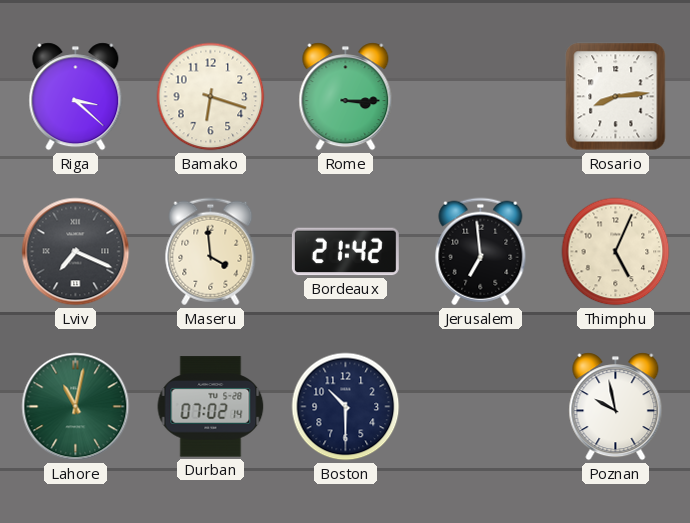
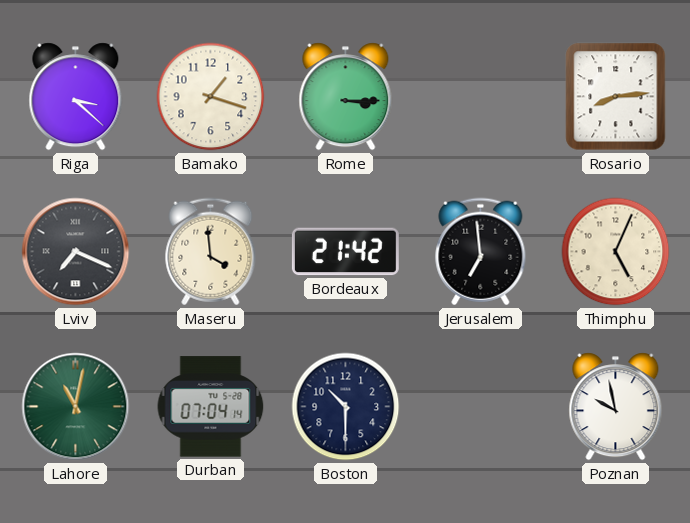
Bamako: 6:18 -> 1:18
Durban: 07:02 -> 07:04
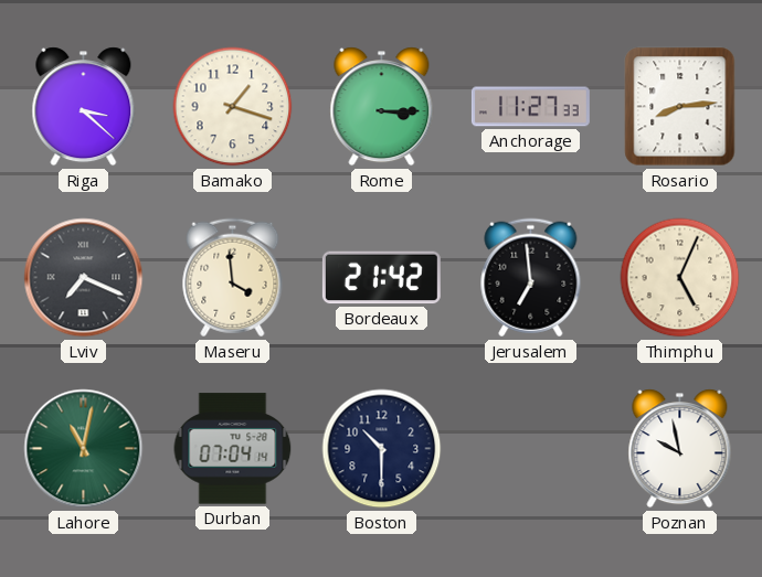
Anchorage: none -> 11:27
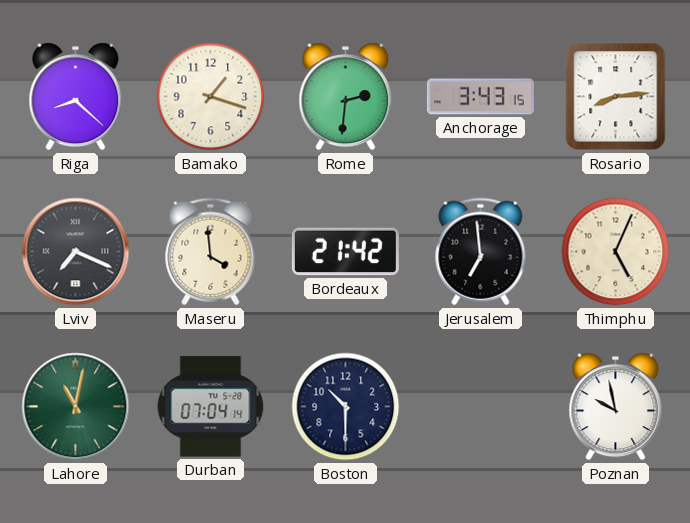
Riga: 3:22 -> 8:22
Rome: 3:15 -> 2:31
Anchorage: 11:27 -> 3:43
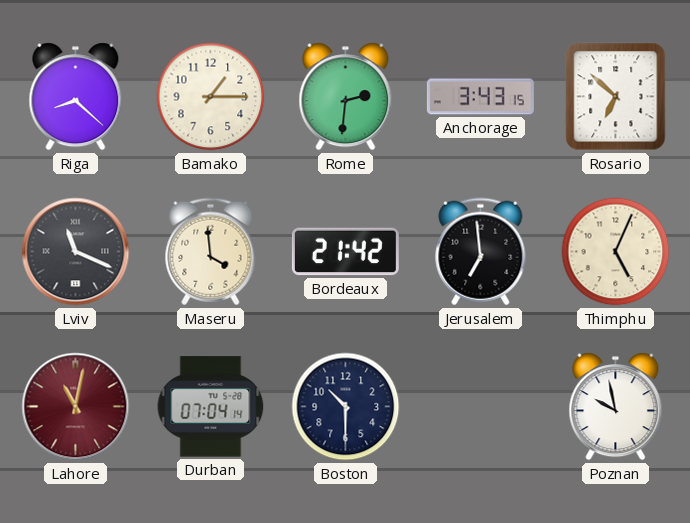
Bamako: 1:18 -> 1:15
Rosario: 8:14 -> 6:52
Lviv: 7:19 -> 11:19
Lahore dial: green -> burgundy
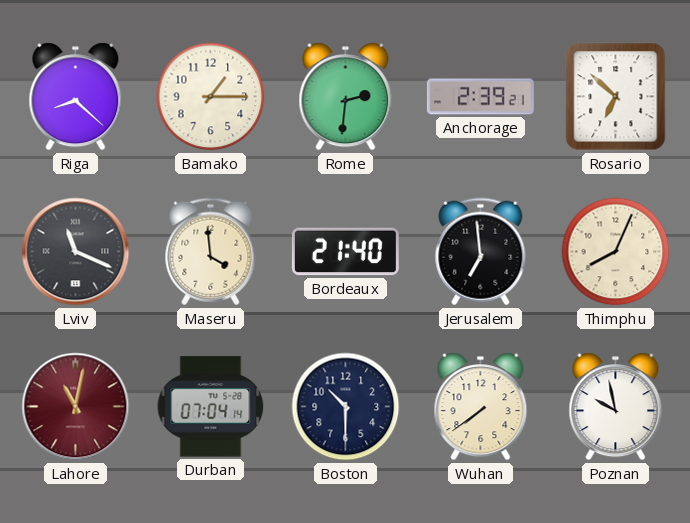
Anchorage: 3:43 -> 2:39
Bordeaux: 21:42 -> 21:40
Thimphu: 5:04 -> 8:04
Wuhan: none -> 7:39
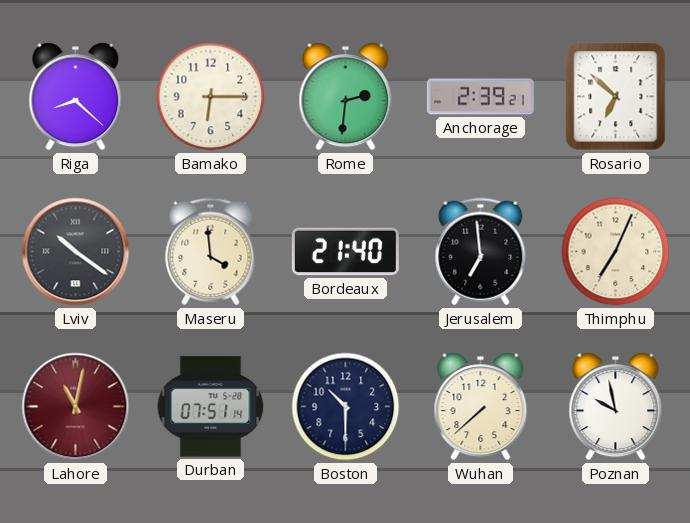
Bamako: 1:15 -> 6:15
Lviv: 11:19 -> 10:21
Thimphu: 8:04 -> 7:04
Durban: 07:04 -> 07:51
Wuhan: 7:39 -> 7:38
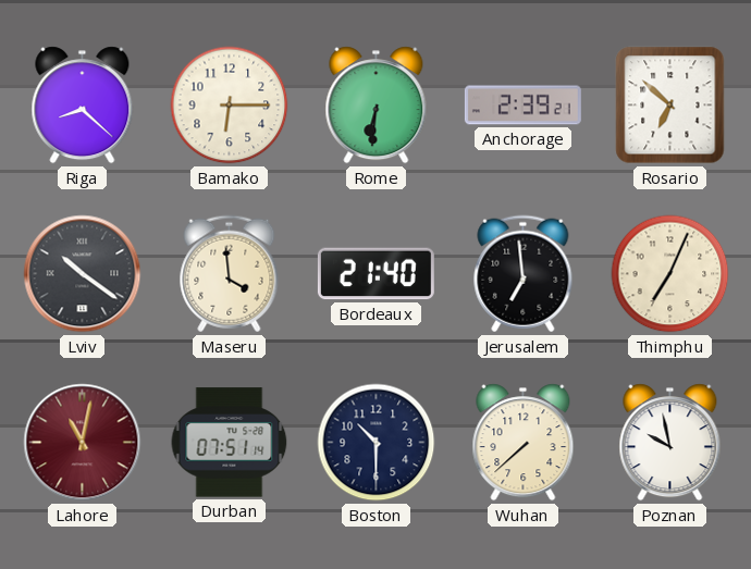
Rome: 2:31 -> 6:31
